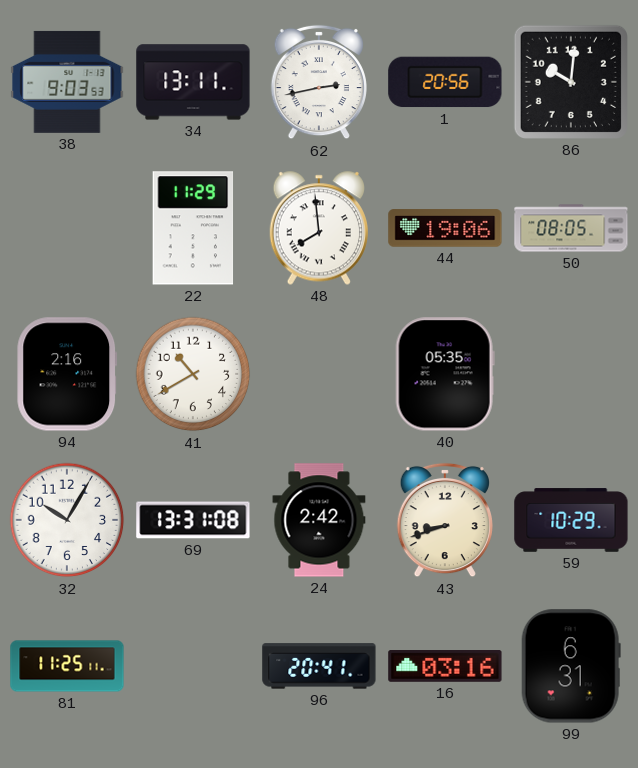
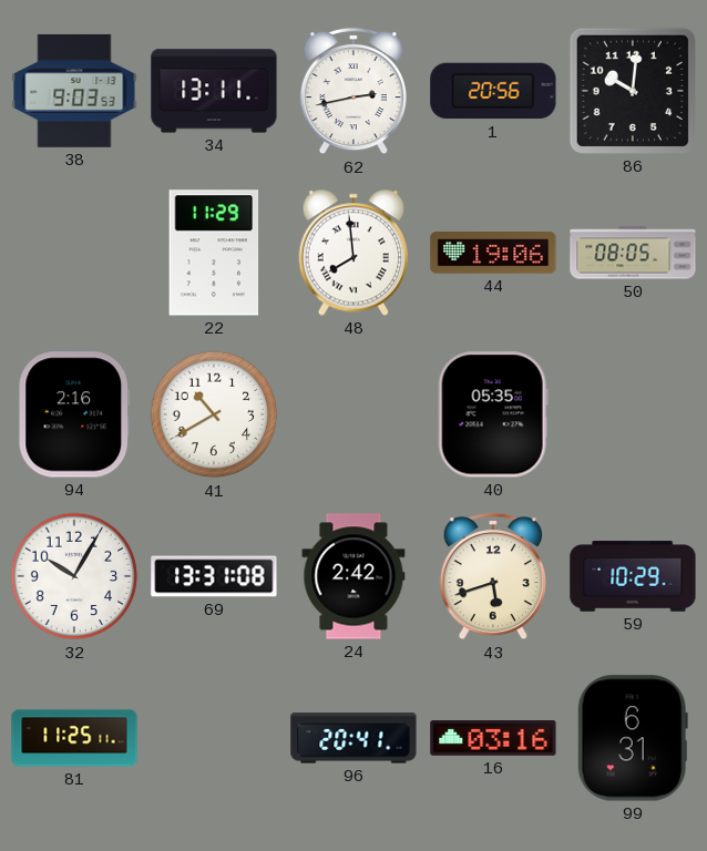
43: 8:42 -> 5:42
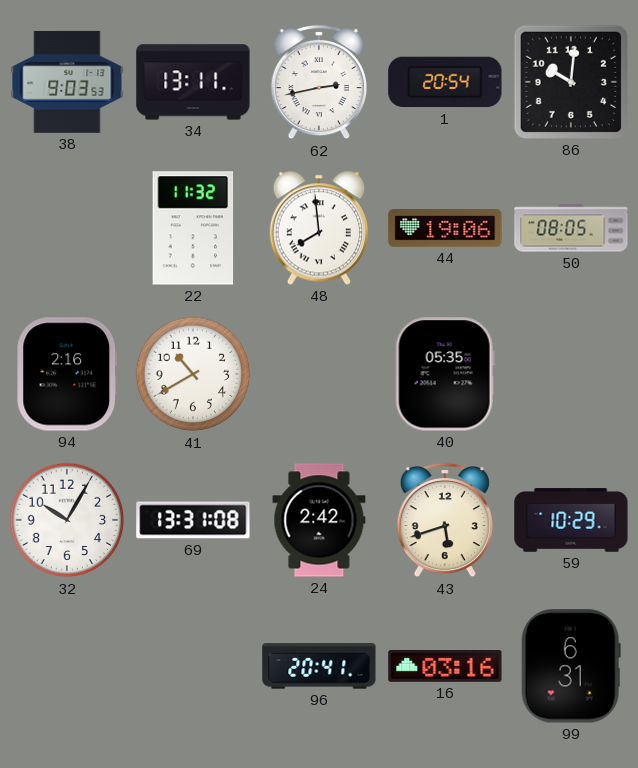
1: 20:56 -> 20:54
22: 11:29 -> 11:32
81: 11:25 -> none
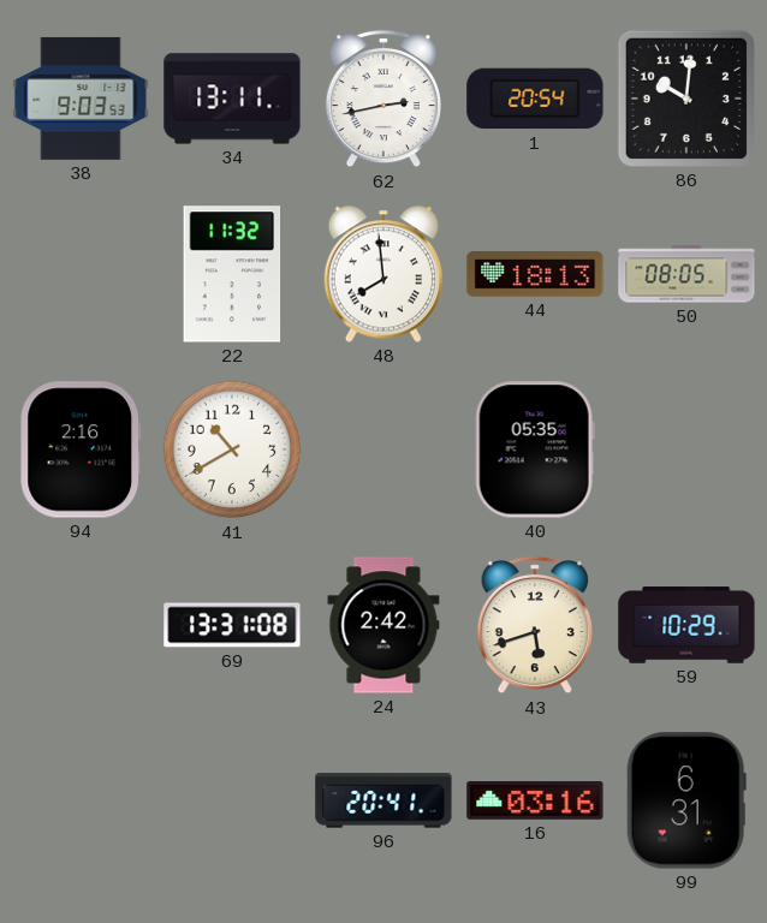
44: 19:06 -> 18:13
32: 10:05 -> none
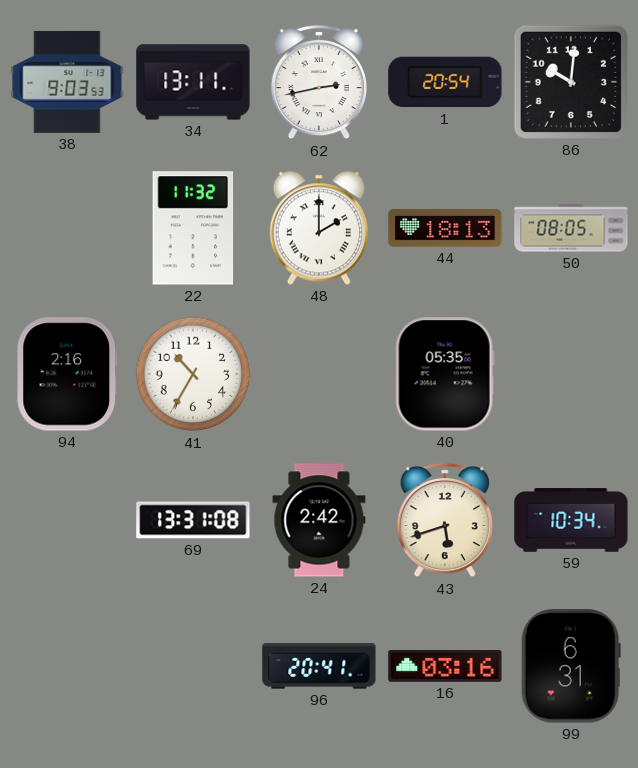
48: 7:59 -> 2:00
41: 10:40 -> 10:35
59: 10:29 -> 10:34
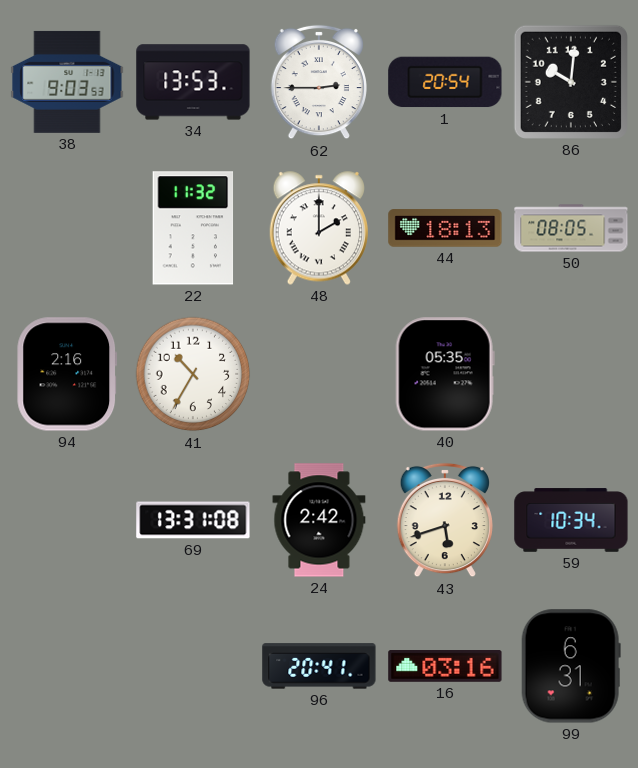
34: 13:11 -> 13:53
62: 2:43 -> 2:45
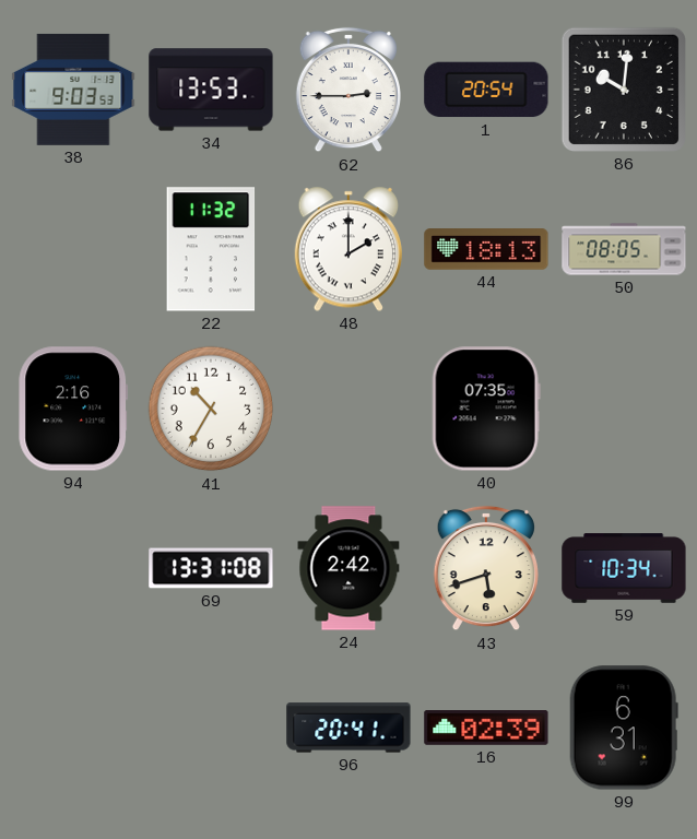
40: 05:35 -> 07:35
16: 03:16 -> 02:39
